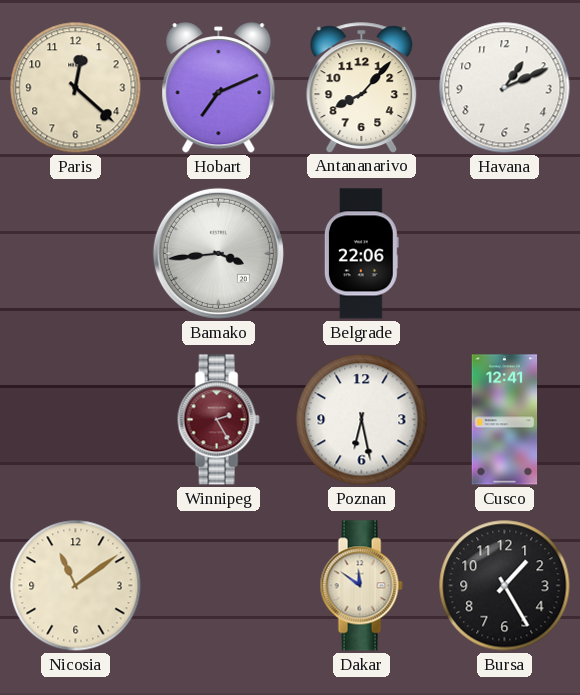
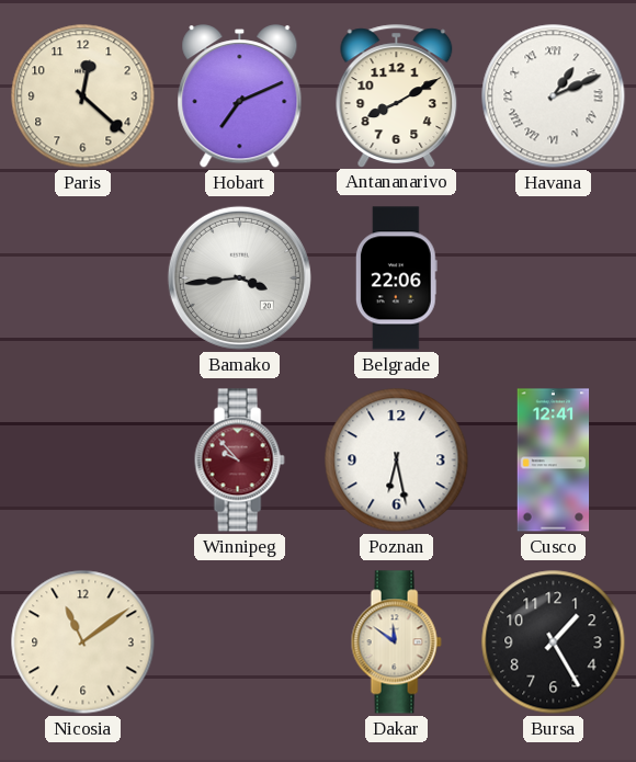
Antananarivo: 8:07 -> 8:10
Havana numerals: Arabic -> Roman
Winnipeg: 2:25 -> 9:53
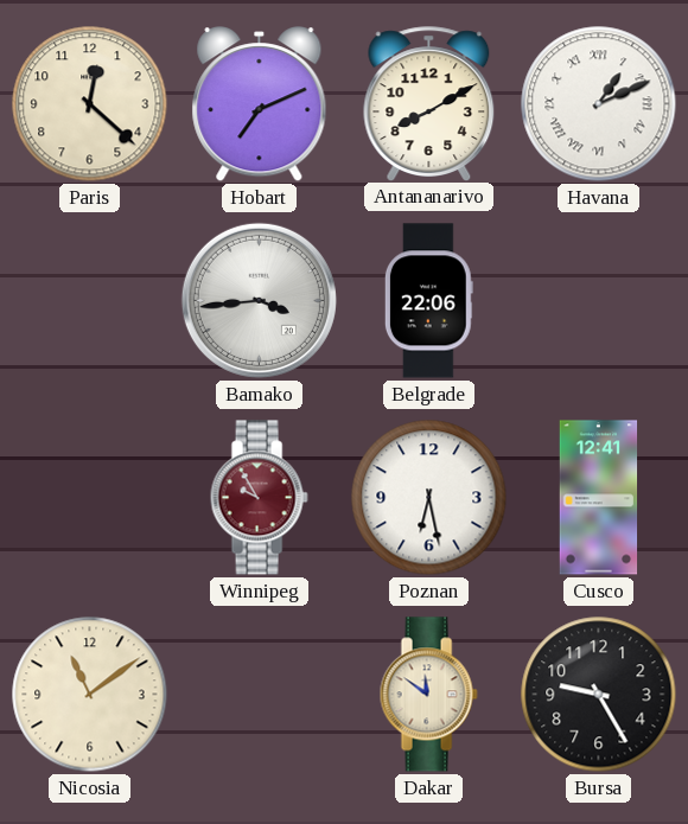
Winnipeg: 9:53 -> 9:55
Bursa: 1:25 -> 9:25
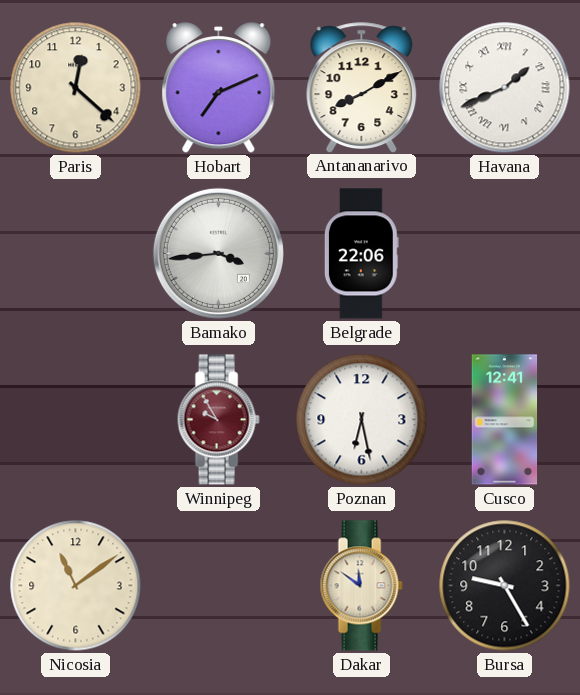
Havana: 1:11 -> 1:41
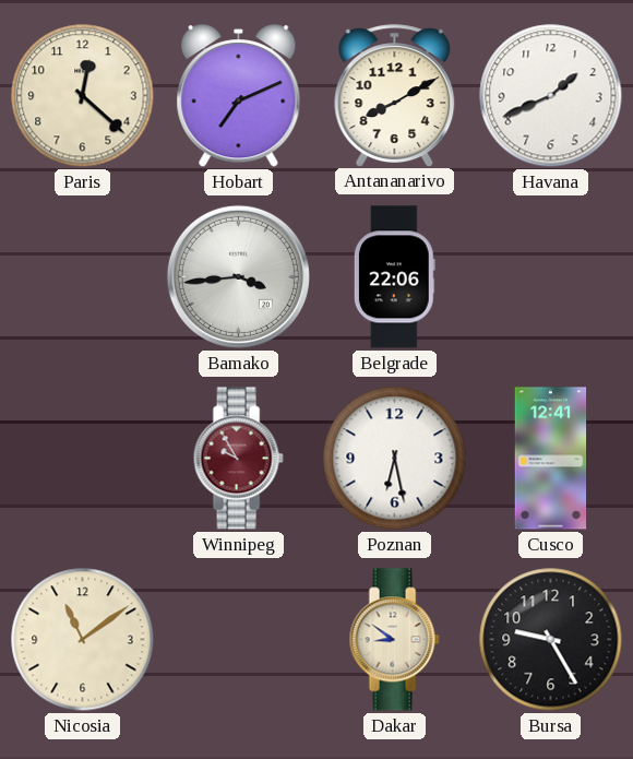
Havana numerals: Roman -> Arabic
Dakar: 11:51 -> 8:51
